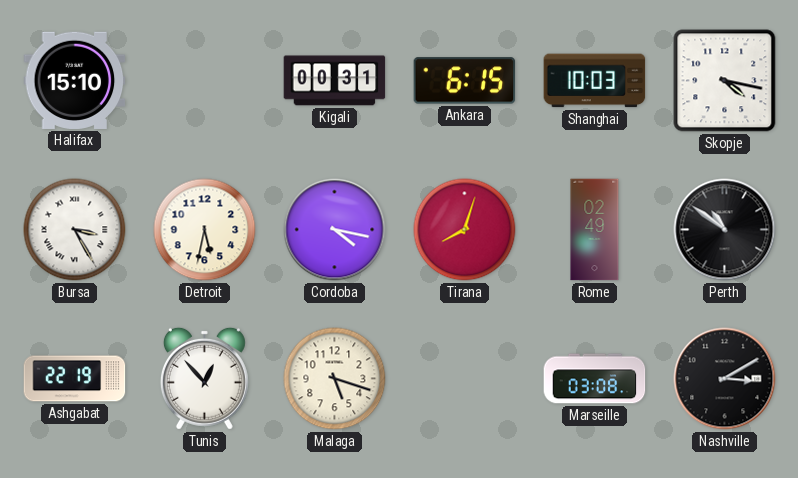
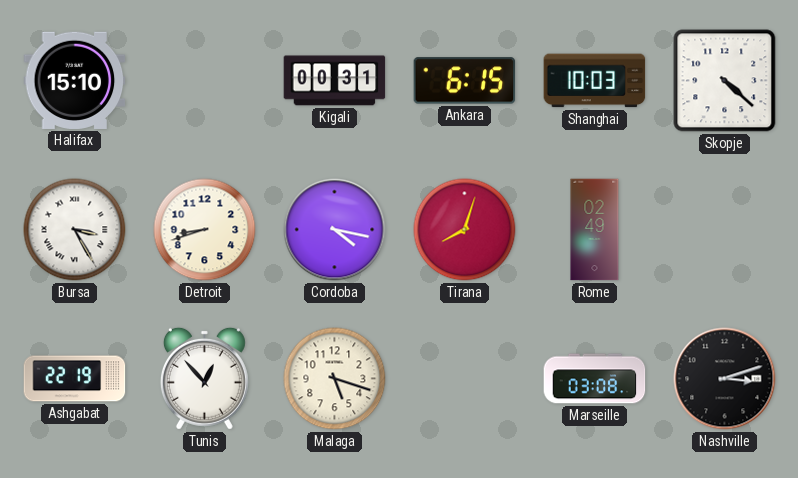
Skopje: 4:17 -> 4:22
Detroit: 5:32 -> 8:42
Perth: 10:51 -> none
Nashville: 3:10 -> 3:12
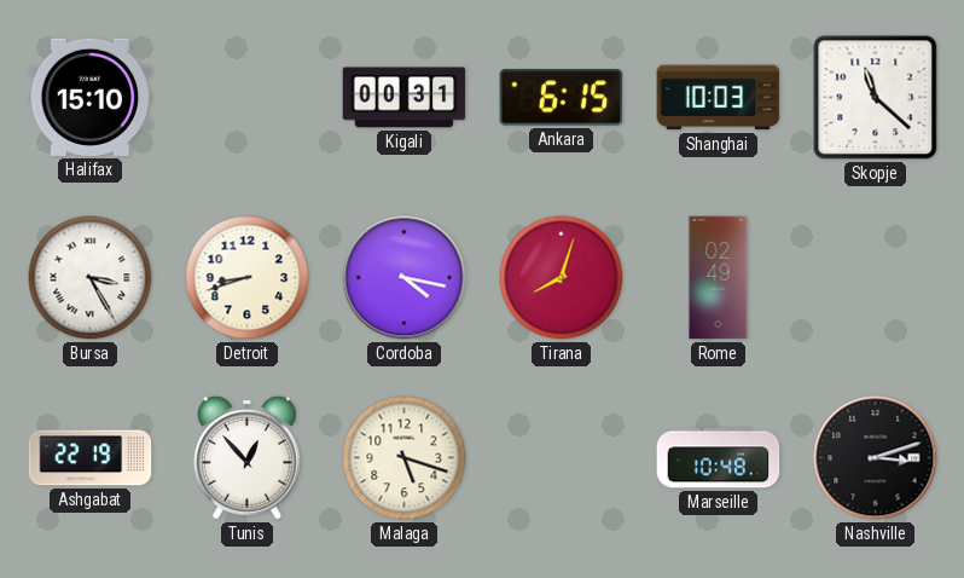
Skopje: 4:22 -> 11:22
Marseille: 03:08 -> 10:48
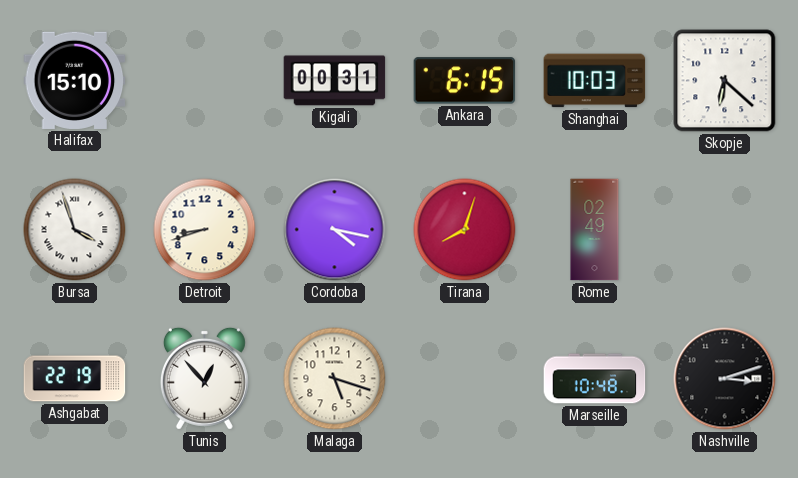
Skopje: 11:22 -> 6:22
Bursa: 3:25 -> 3:57
